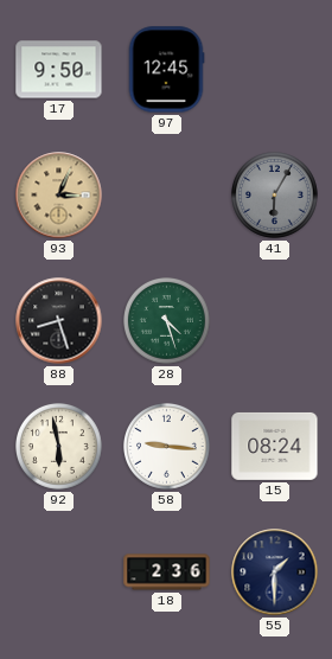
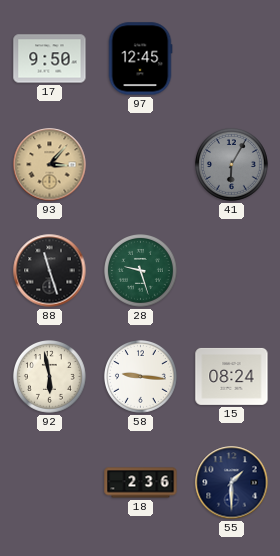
93: 3:04 -> 3:07
88: 8:27 -> 11:27
28: 4:27 -> 9:27
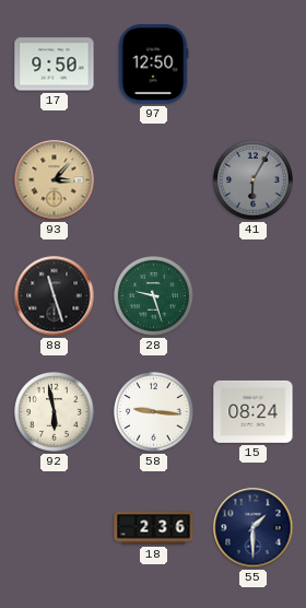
97: 12:45 -> 12:50
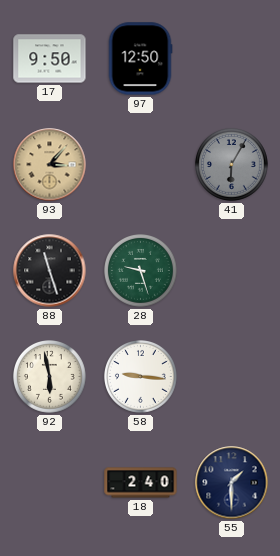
15: 08:24 -> none
18: 2:36 -> 2:40
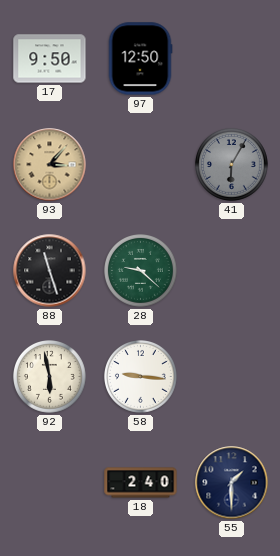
28: 9:27 -> 9:22
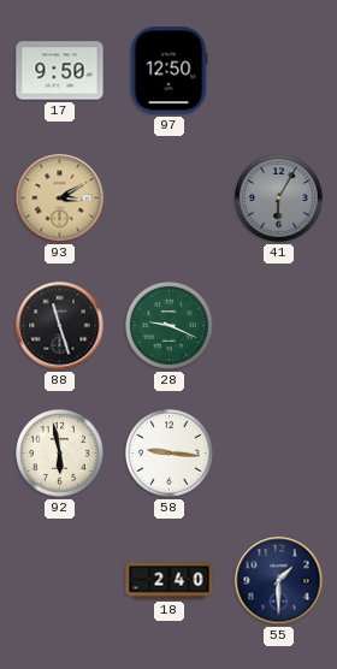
93: 3:07 -> 3:10
28: 9:22 -> 9:19
